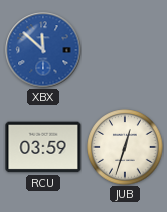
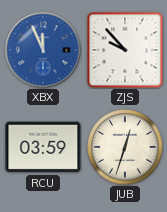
XBX: 11:52 -> 11:56
ZJS: none -> 9:53
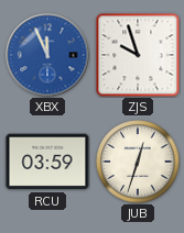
ZJS: 9:53 -> 9:57
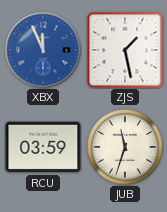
ZJS: 9:57 -> 1:28
JUB: 12:33 -> 11:33
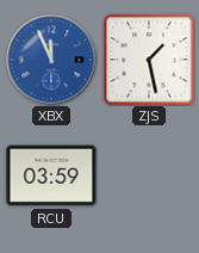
JUB: 11:33 -> none
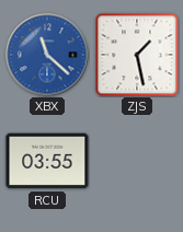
XBX: 11:56 -> 11:22
RCU: 03:59 -> 03:55
